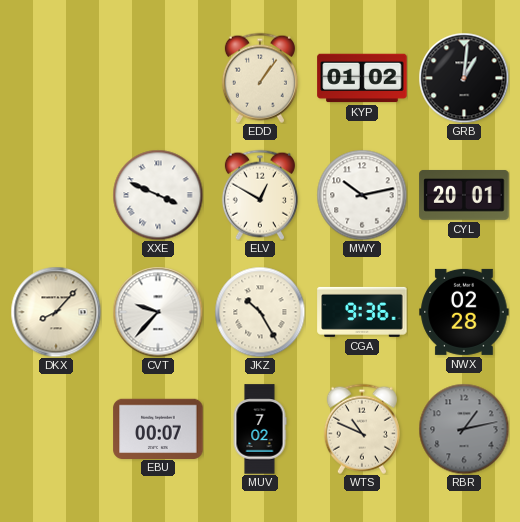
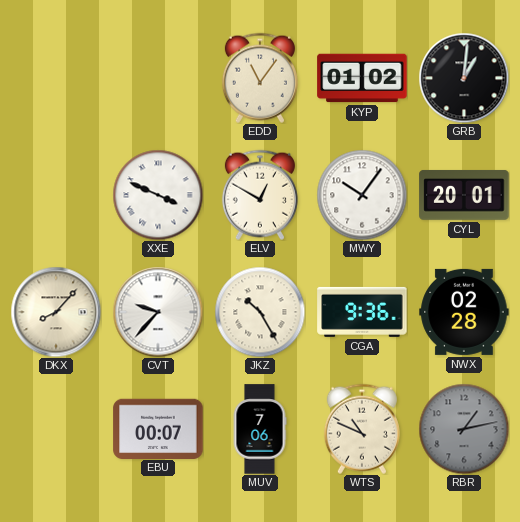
EDD: 1:06 -> 11:06
MWY: 10:13 -> 10:06
MUV: 7:02 -> 7:06
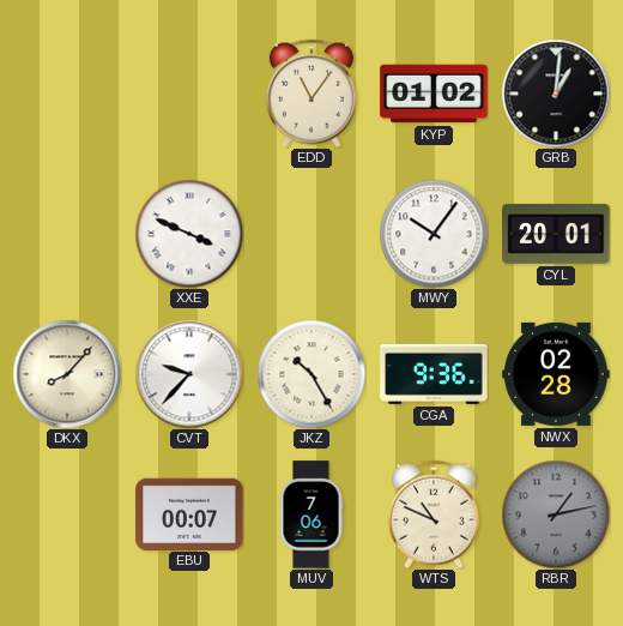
ELV: 12:50 -> none
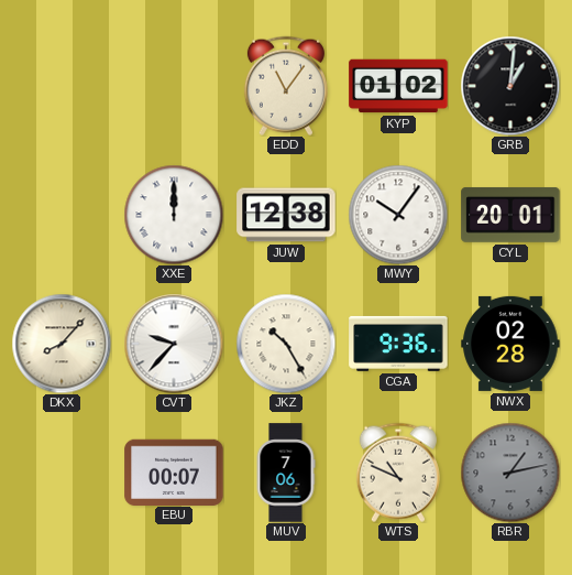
XXE: 3:49 -> 12:00
JUW: none -> 12:38
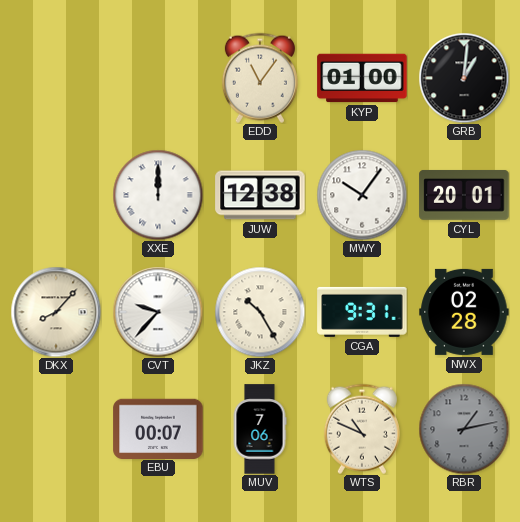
KYP: 01:02 -> 01:00
CGA: 9:36 -> 9:31
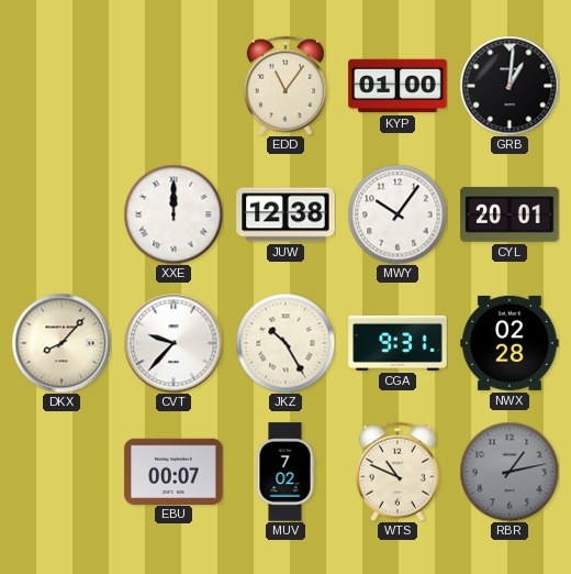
MUV: 7:06 -> 7:02
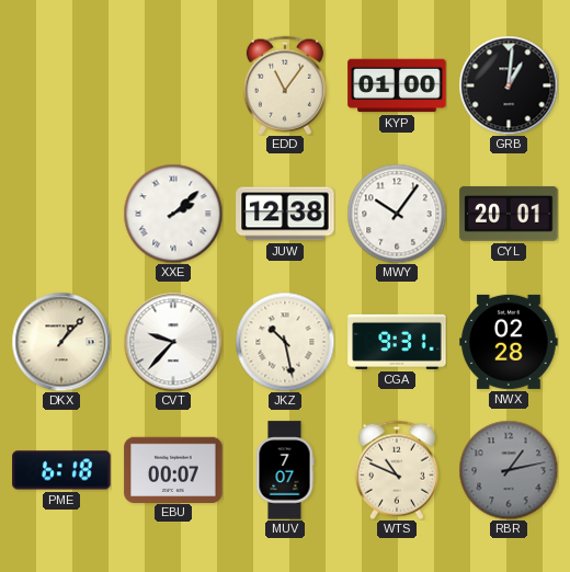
XXE: 12:00 -> 2:08
DKX: 8:07 -> 1:07
JKZ: 10:25 -> 10:28
PME: none -> 6:18
MUV: 7:02 -> 7:07
